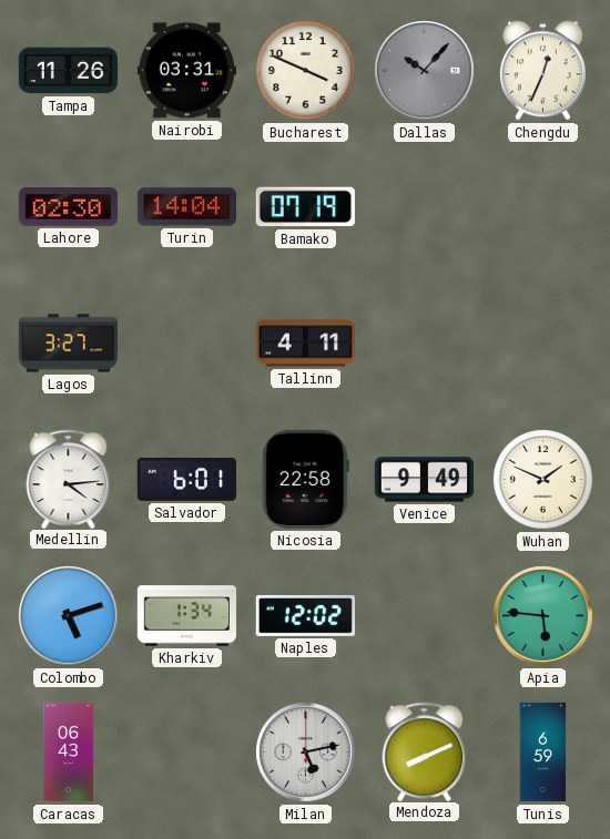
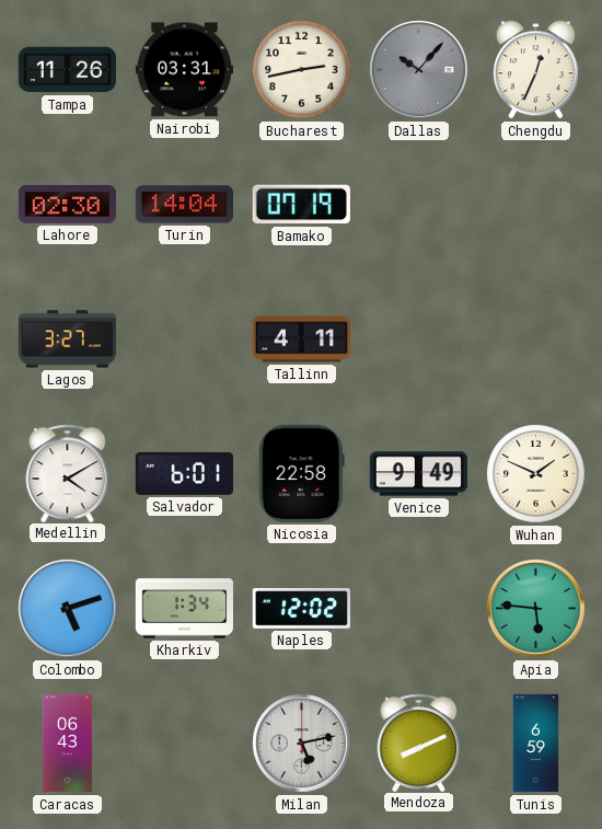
Bucharest: 3:49 -> 2:43
Medellin: 4:14 -> 4:10
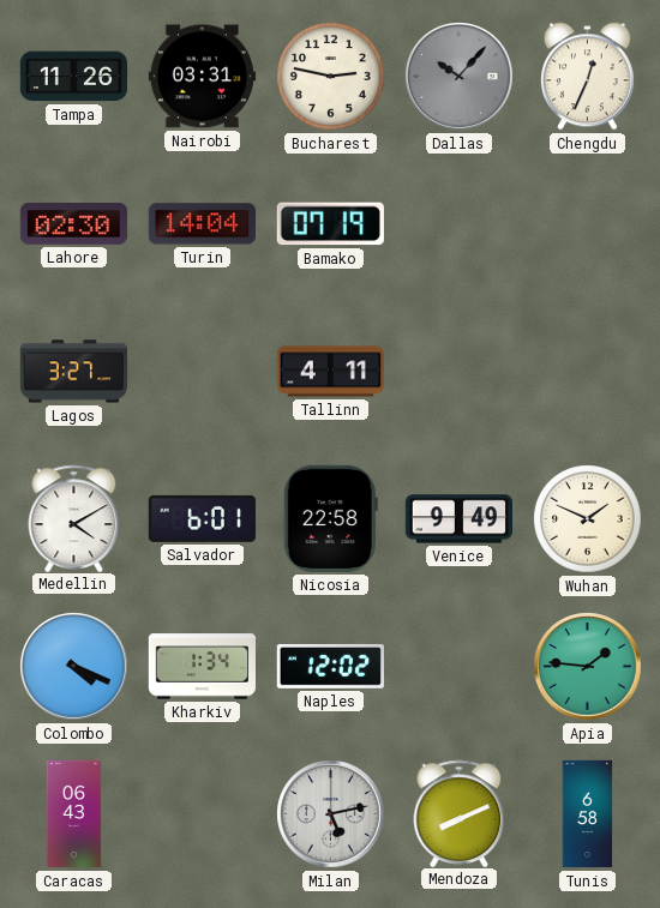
Bucharest: 2:43 -> 2:47
Colombo: 5:12 -> 4:19
Apia: 5:46 -> 1:46
Tunis: 6:59 -> 6:58
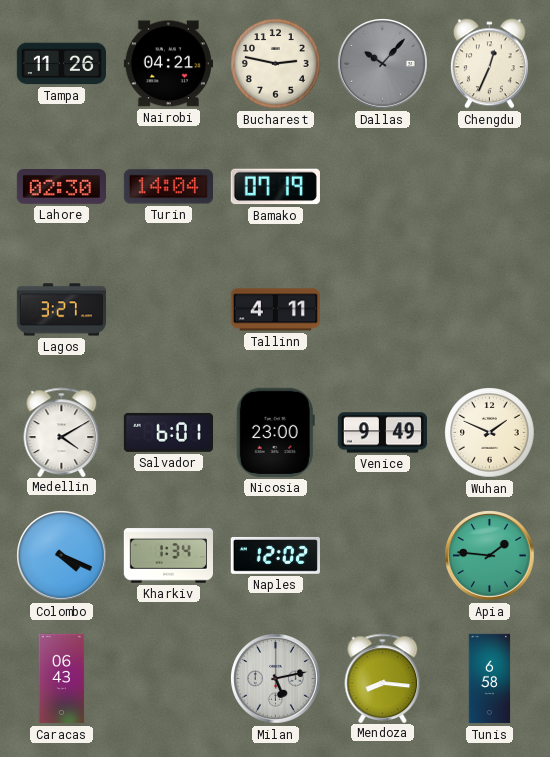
Nairobi: 03:31 -> 04:21
Nicosia: 22:58 -> 23:00
Mendoza: 8:11 -> 8:16
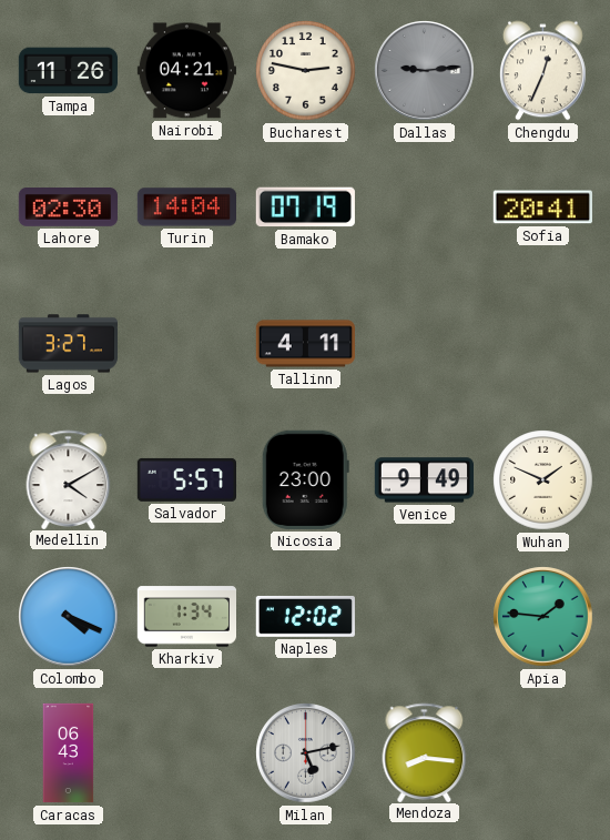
Dallas: 10:07 -> 9:14
Sofia: none -> 20:41
Salvador: 6:01 -> 5:57
Tunis: 6:58 -> none
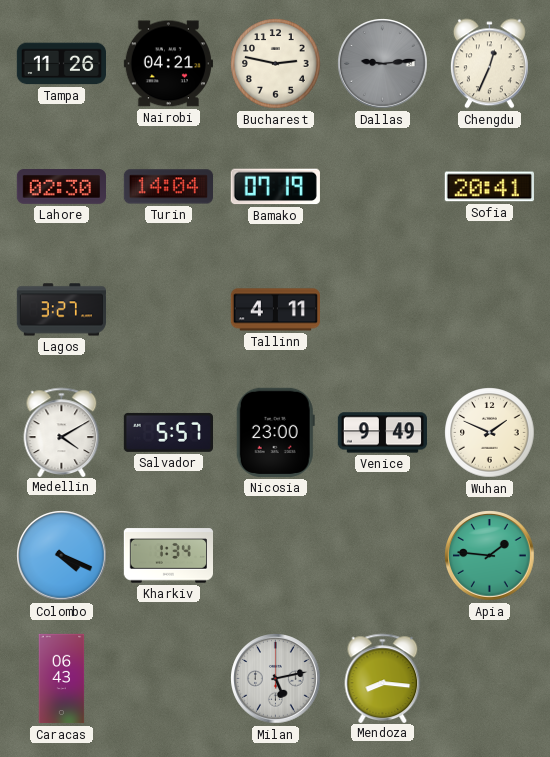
Naples: 12:02 -> none
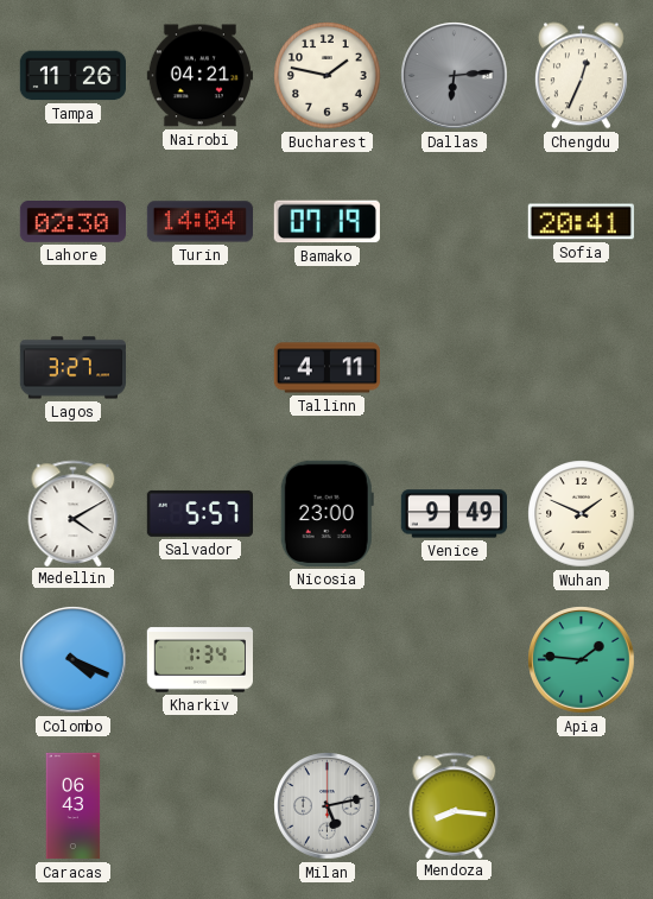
Bucharest: 2:47 -> 1:47
Dallas: 9:14 -> 6:14
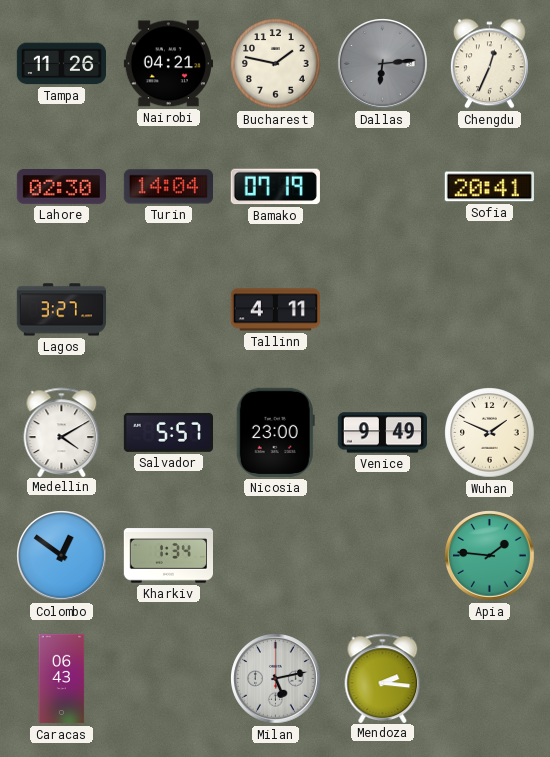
Colombo: 4:19 -> 12:51
Mendoza: 8:16 -> 2:16
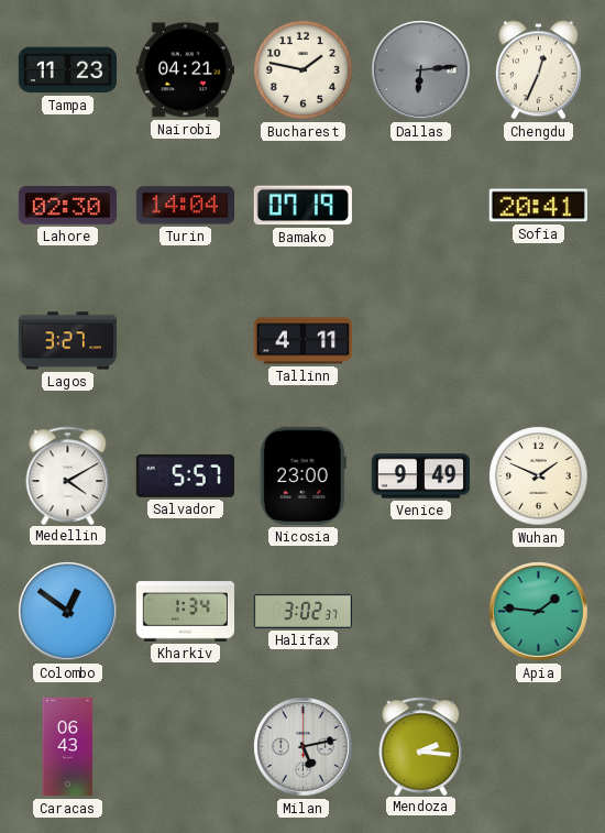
Tampa: 11:26 -> 11:23
Halifax: none -> 3:02
